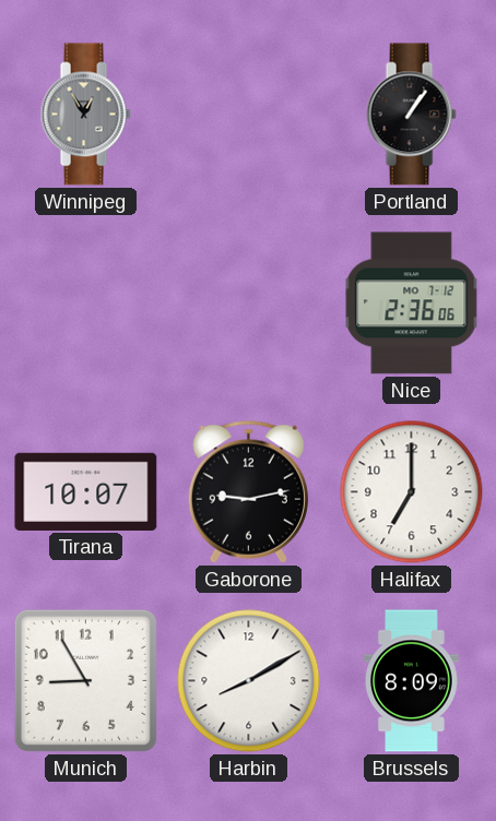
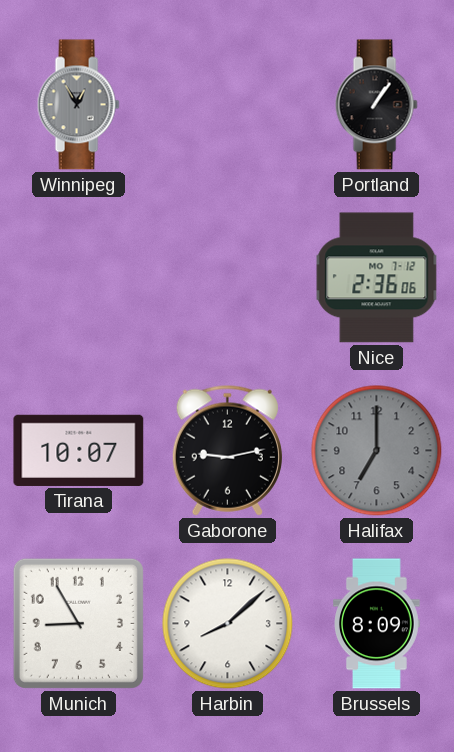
Halifax dial: white -> grey
Harbin: 8:10 -> 8:08
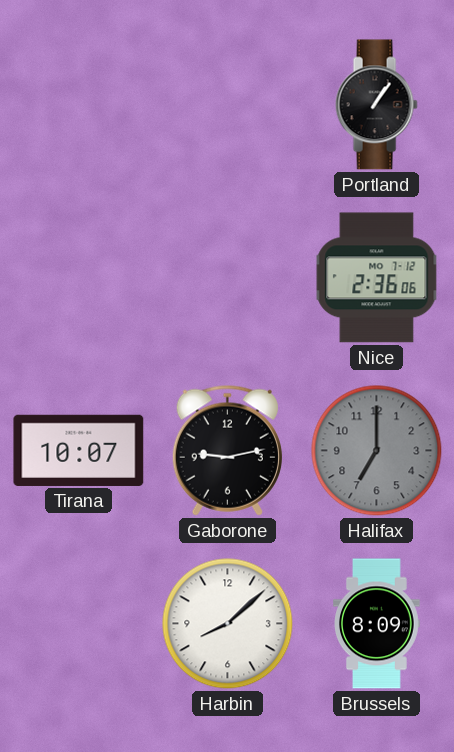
Winnipeg: 12:55 -> none
Munich: 8:55 -> none
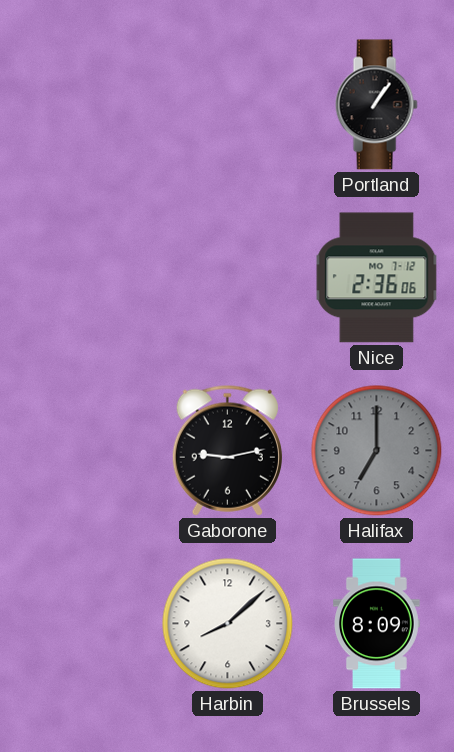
Tirana: 10:07 -> none
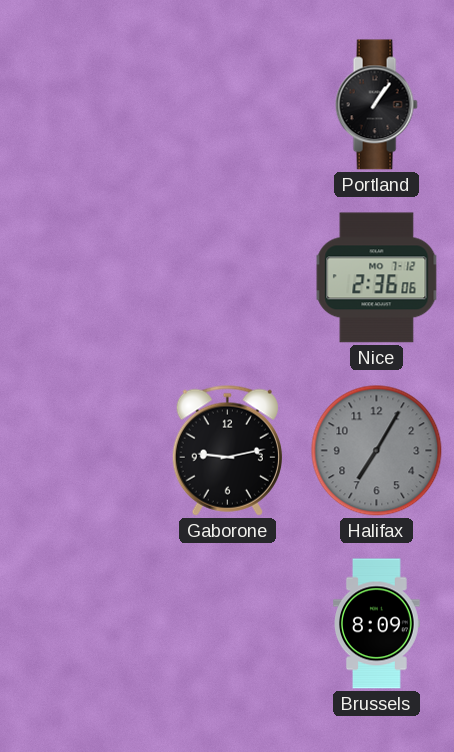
Halifax: 7:00 -> 7:05
Harbin: 8:08 -> none
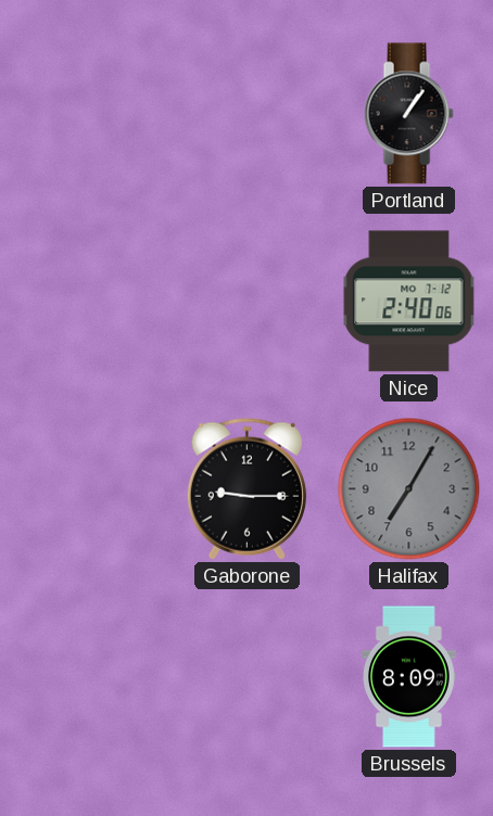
Nice: 2:36 -> 2:40
Gaborone: 9:13 -> 9:15
